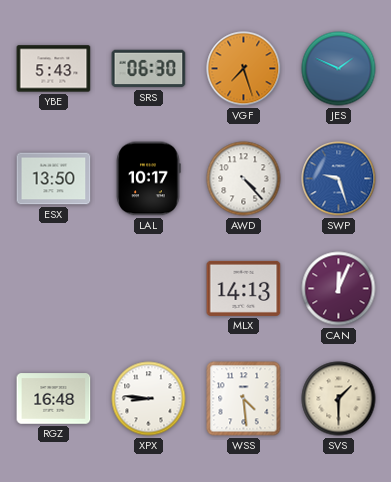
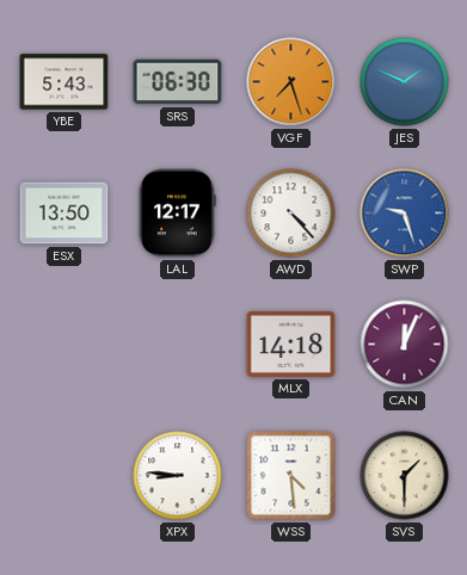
LAL: 10:17 -> 12:17
MLX: 14:13 -> 14:18
RGZ: 16:48 -> none
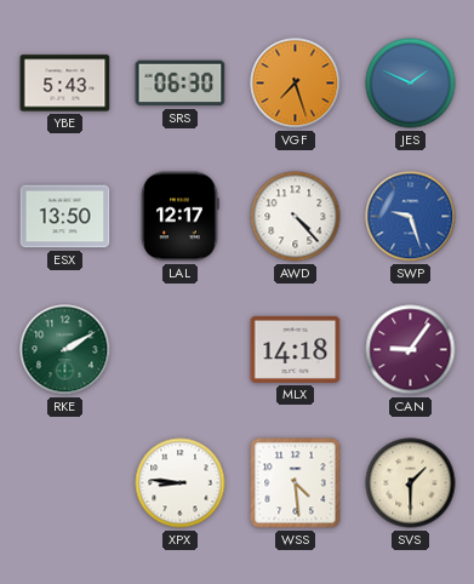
RKE: none -> 2:10
CAN: 12:04 -> 9:06
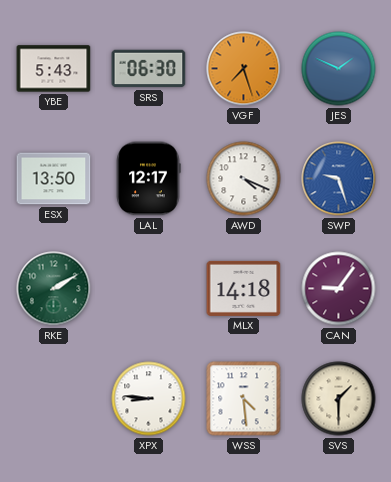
AWD: 4:23 -> 4:19
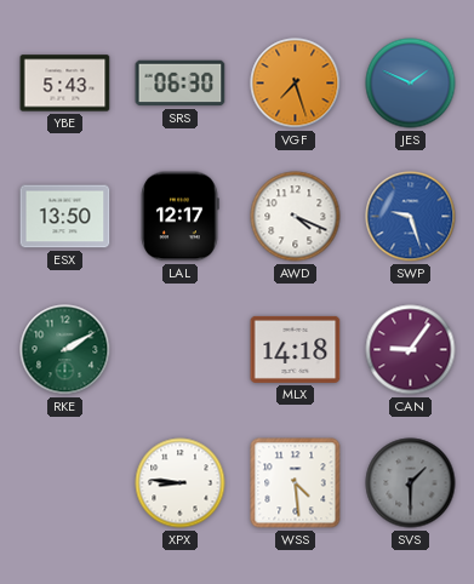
SVS dial: cream -> grey
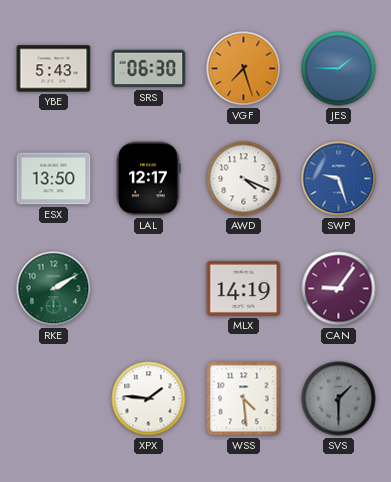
JES: 1:49 -> 1:45
MLX: 14:18 -> 14:19
XPX: 8:46 -> 1:46
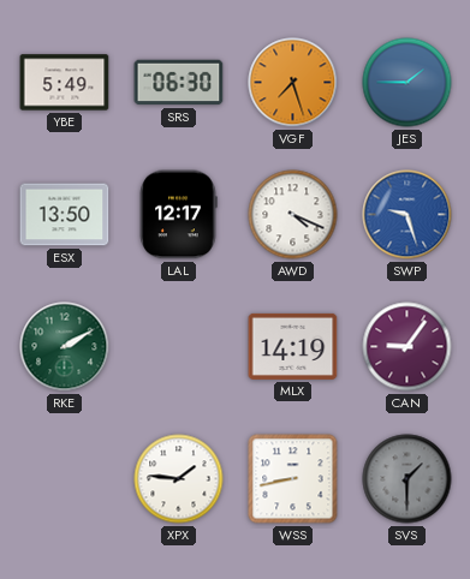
YBE: 5:43 -> 5:49
WSS: 4:29 -> 8:43
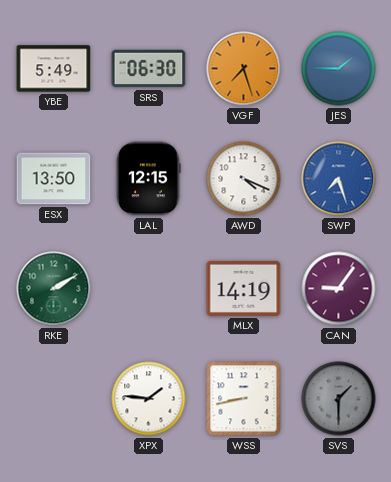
LAL: 12:17 -> 12:15
SWP: 9:27 -> 7:27
